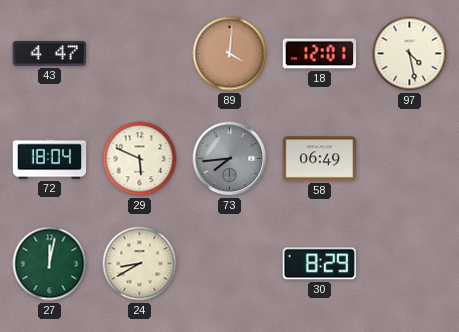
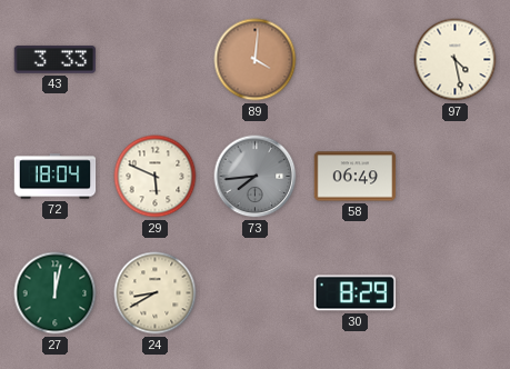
43: 4:47 -> 3:33
18: 12:01 -> none
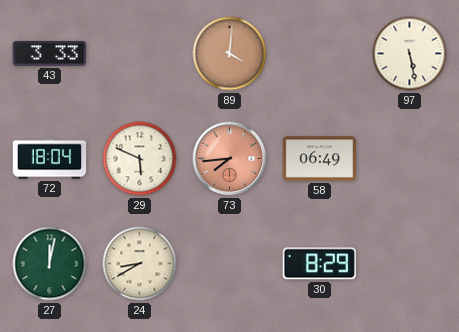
97: 4:28 -> 5:28
73 dial: grey -> salmon
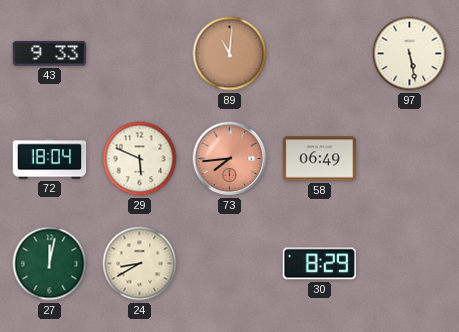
43: 3:33 -> 9:33
89: 4:01 -> 11:01
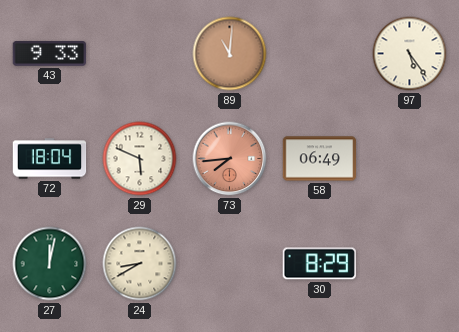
97: 5:28 -> 5:24
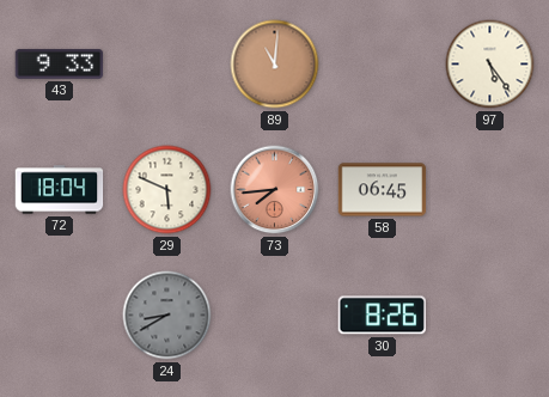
58: 06:49 -> 06:45
27: 12:02 -> none
24 dial: cream -> grey
30: 8:29 -> 8:26
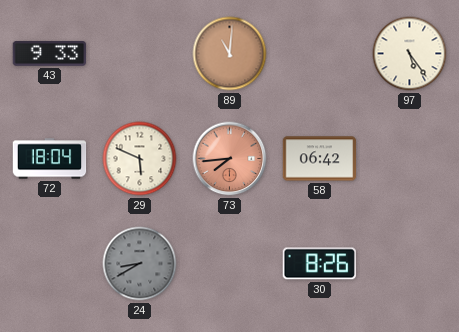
58: 06:45 -> 06:42
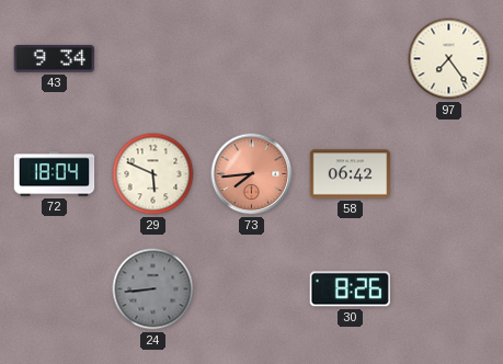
43: 9:33 -> 9:34
89: 11:01 -> none
97: 5:24 -> 7:24
24: 8:40 -> 8:44
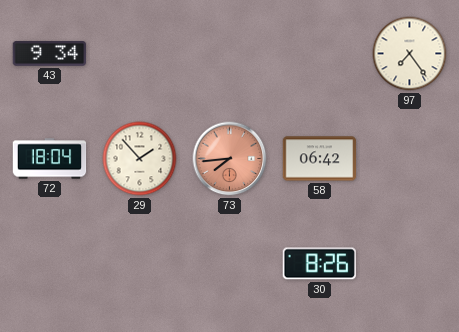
29: 5:49 -> 1:53
24: 8:44 -> none
